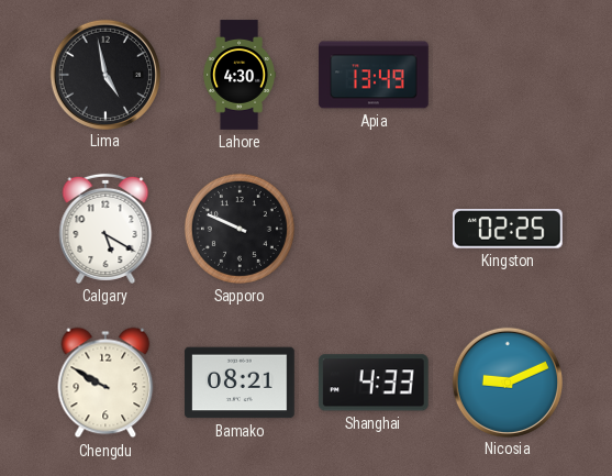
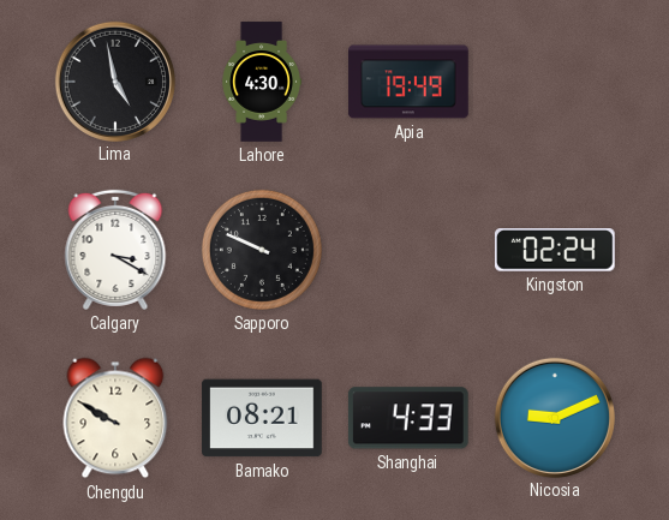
Apia: 13:49 -> 19:49
Calgary: 5:20 -> 3:20
Kingston: 02:25 -> 02:24
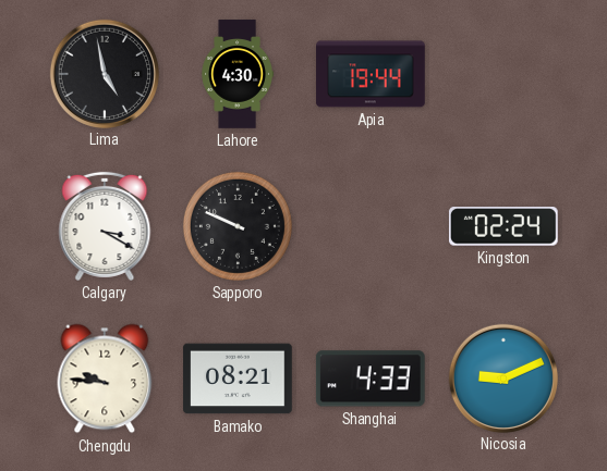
Apia: 19:49 -> 19:44
Chengdu: 9:50 -> 9:46
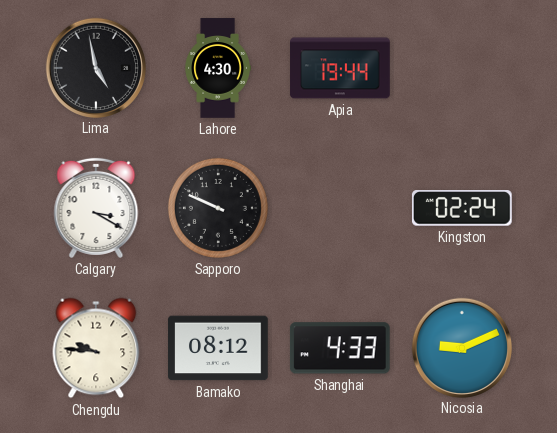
Bamako: 08:21 -> 08:12
